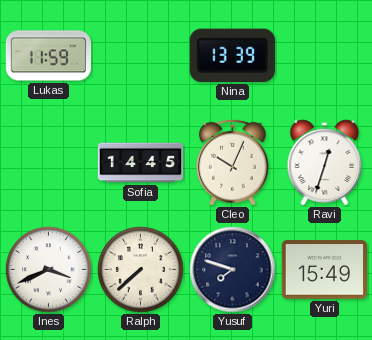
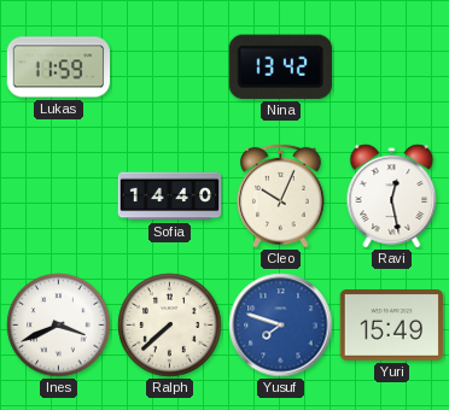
Nina: 13:39 -> 13:42
Sofia: 14:45 -> 14:40
Ravi: 12:33 -> 12:28
Yusuf dial: navy -> blue
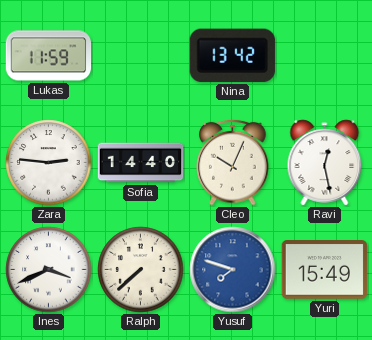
Zara: none -> 2:46
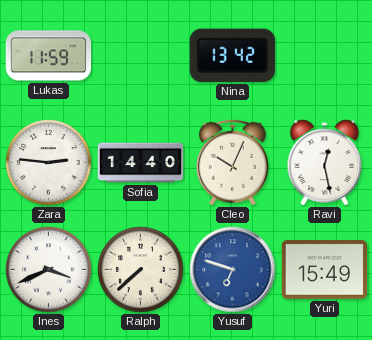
Yusuf: 7:48 -> 6:48
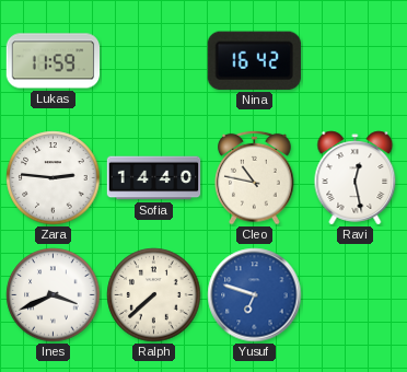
Nina: 13:42 -> 16:42
Cleo: 10:04 -> 10:47
Yuri: 15:49 -> none
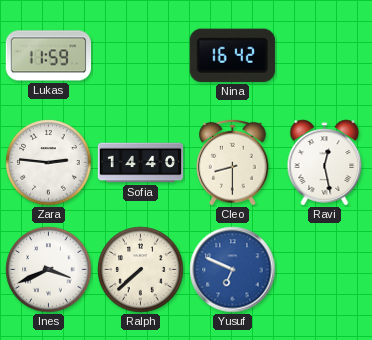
Cleo: 10:47 -> 8:30
Yusuf: 6:48 -> 6:49
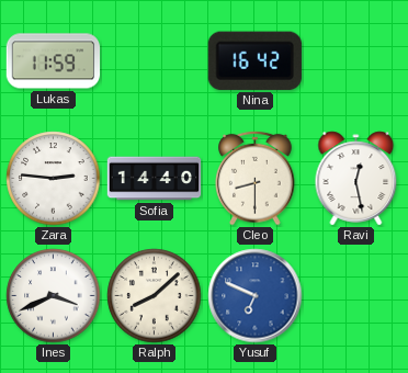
Ralph: 7:38 -> 8:08
